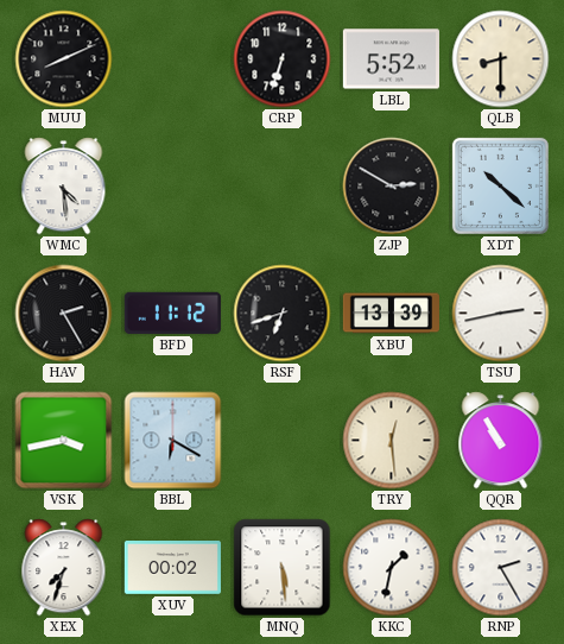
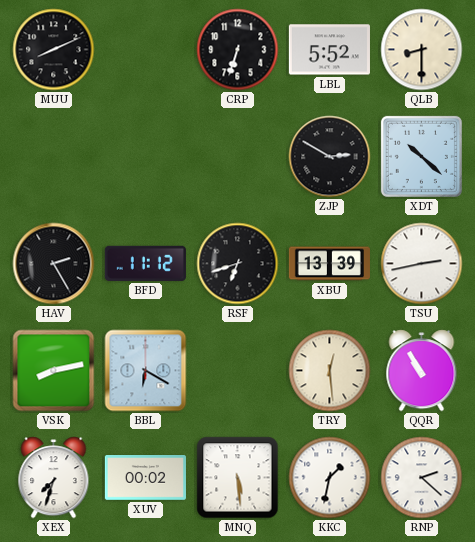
WMC: 4:29 -> none
VSK: 3:43 -> 8:13
RNP: 2:25 -> 2:22
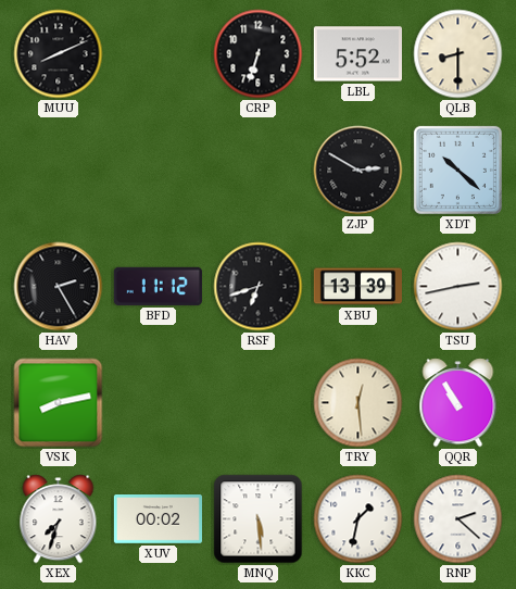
BBL: 6:20 -> none
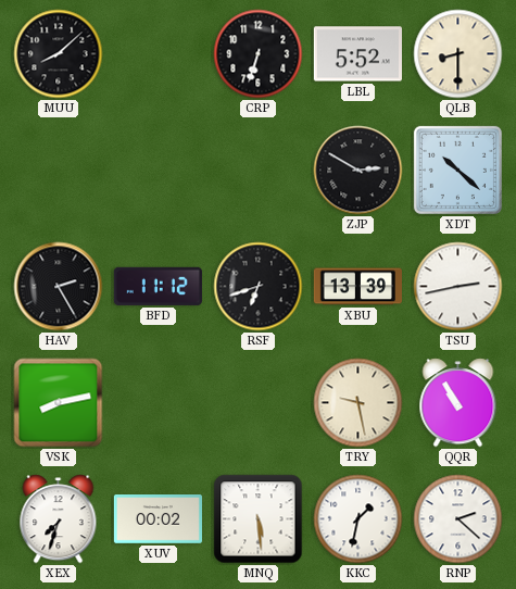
MUU: 8:11 -> 8:08
TRY: 12:29 -> 9:28
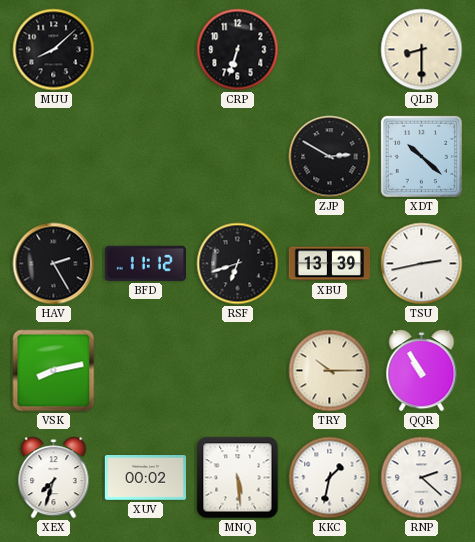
LBL: 5:52 -> none
TRY: 9:28 -> 10:15
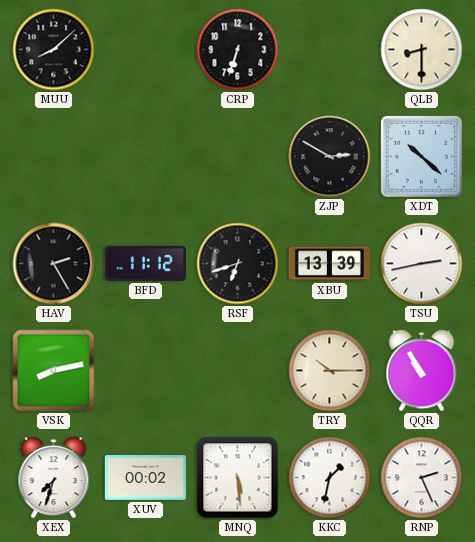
RNP: 2:22 -> 2:26
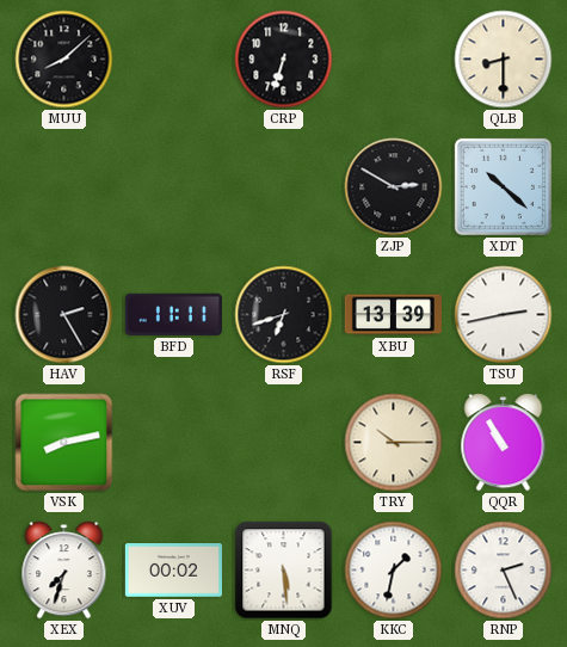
BFD: 11:12 -> 11:11
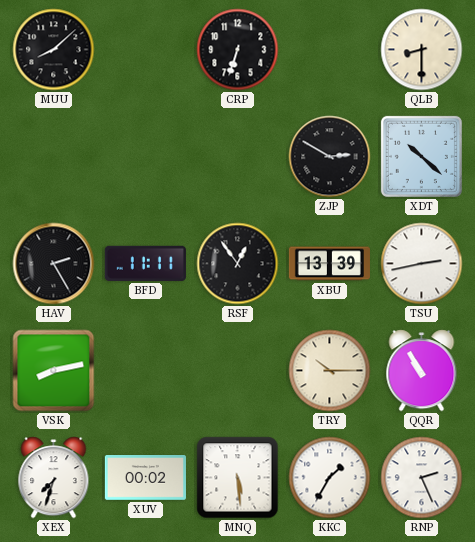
RSF: 6:42 -> 12:54
KKC: 1:32 -> 1:35
